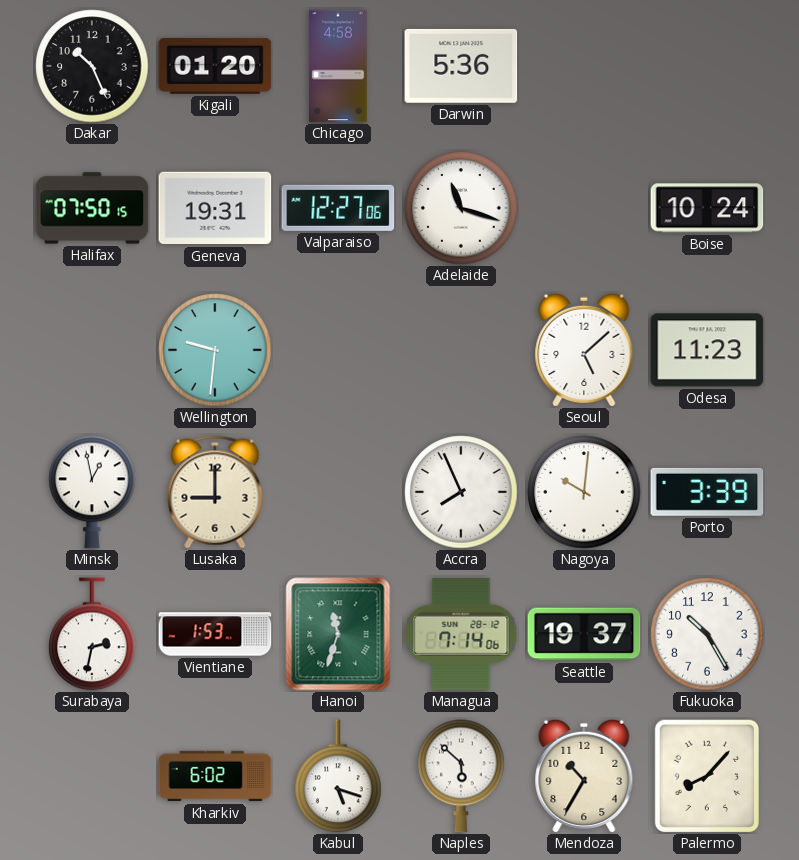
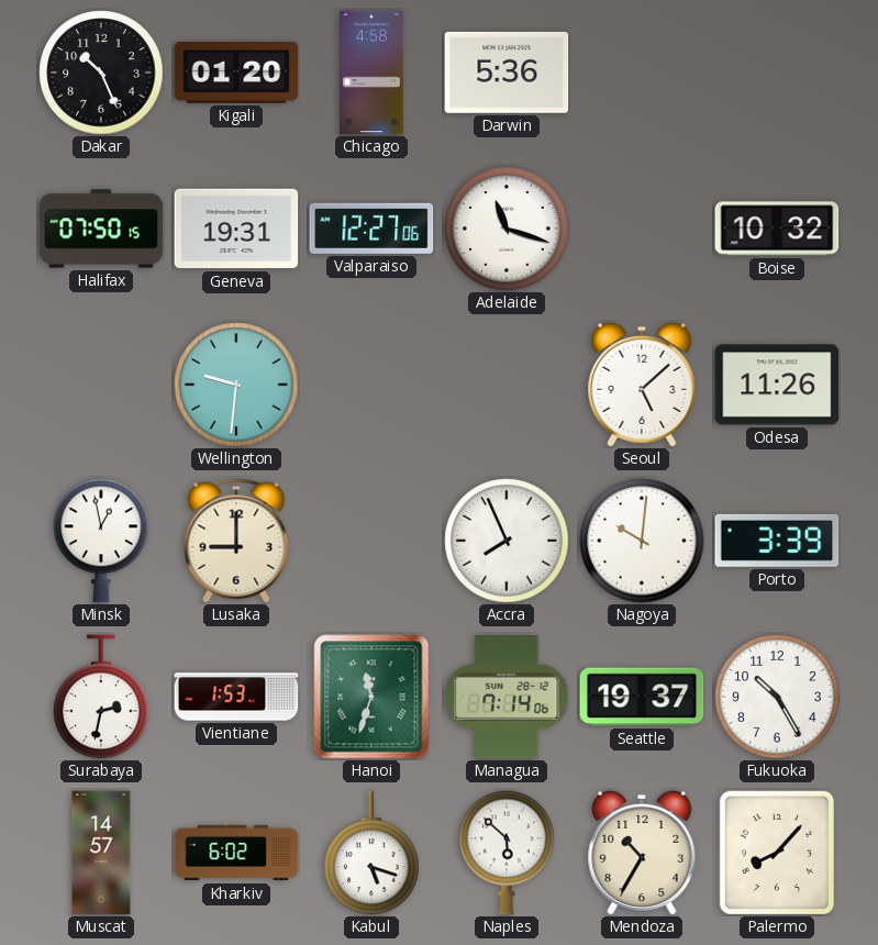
Boise: 10:24 -> 10:32
Odesa: 11:23 -> 11:26
Muscat: none -> 14:57
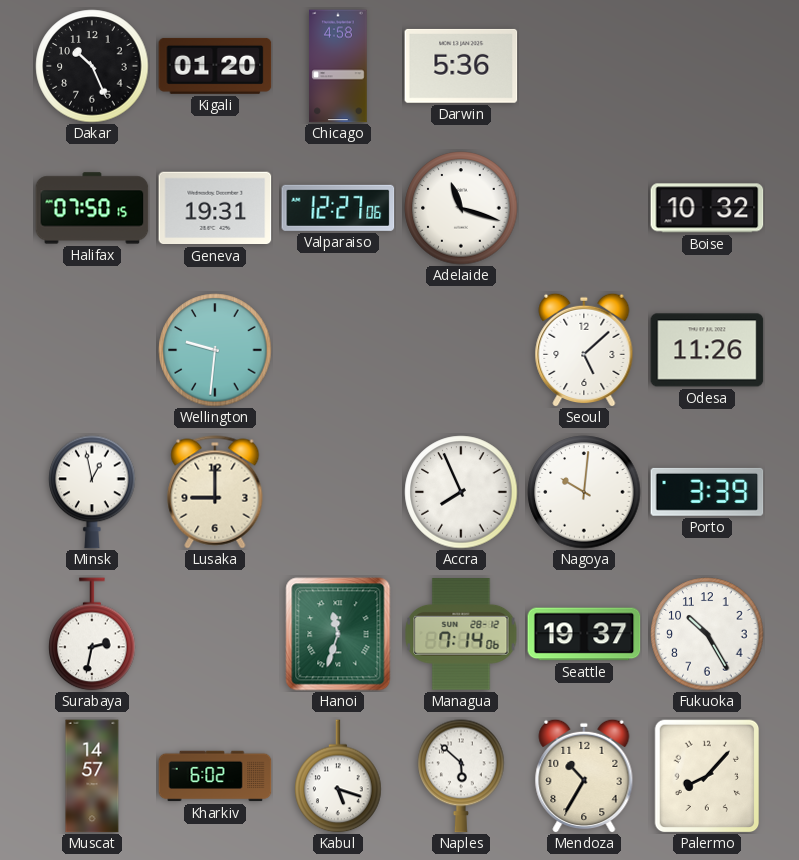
Vientiane: 1:53 -> none
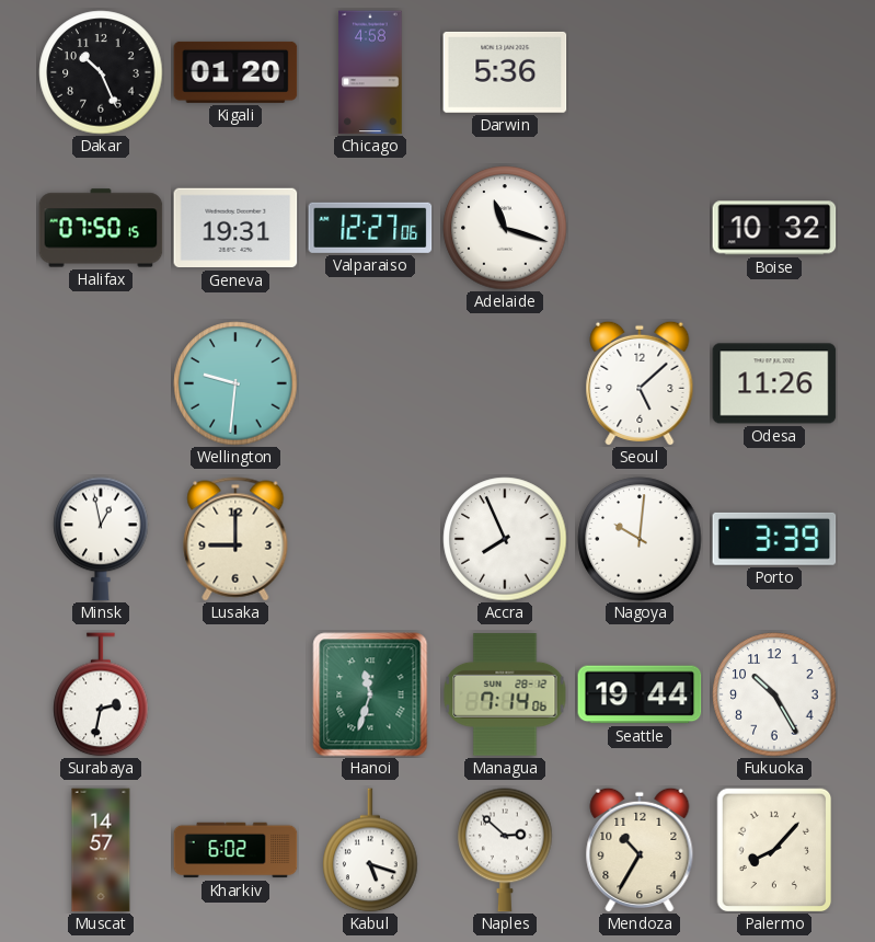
Seattle: 19:37 -> 19:44
Naples: 5:52 -> 2:52
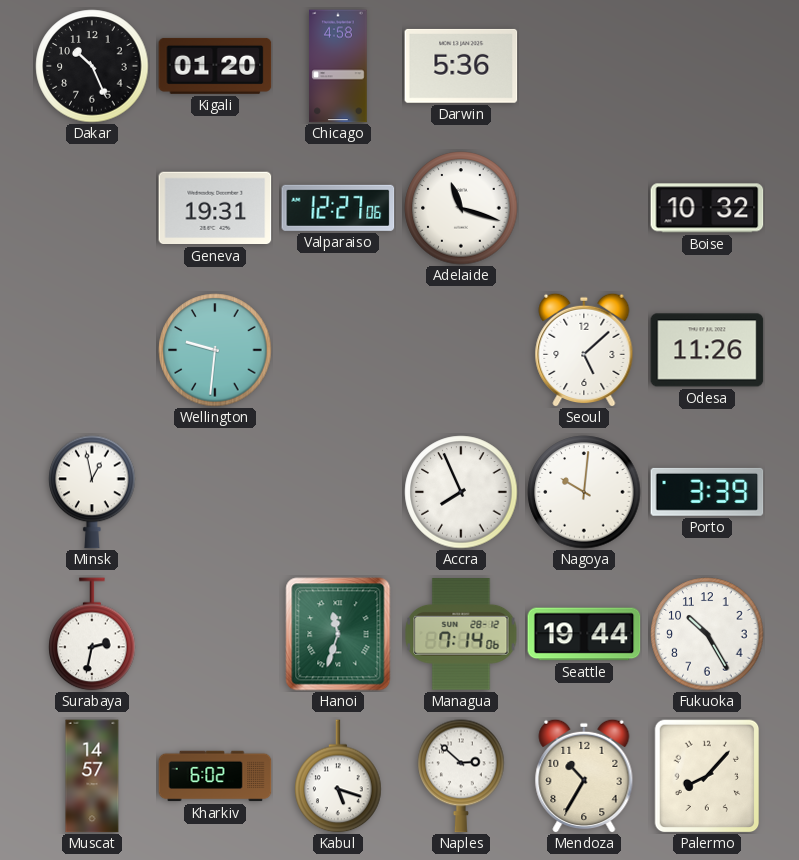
Halifax: 07:50 -> none
Lusaka: 9:00 -> none
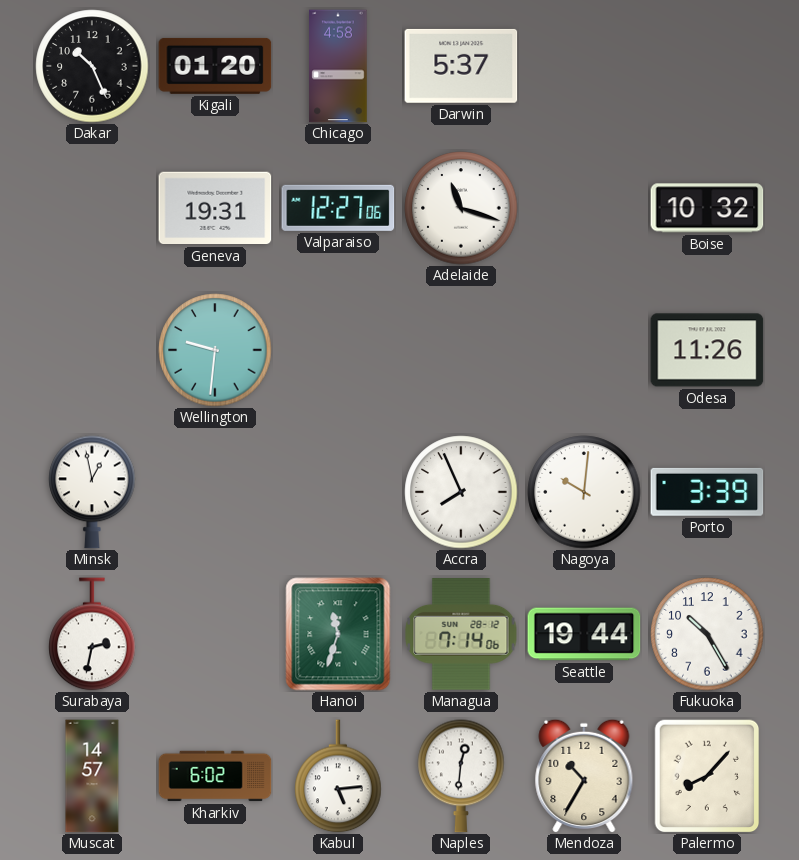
Darwin: 5:36 -> 5:37
Seoul: 5:08 -> none
Kabul: 5:18 -> 5:14
Naples: 2:52 -> 12:31
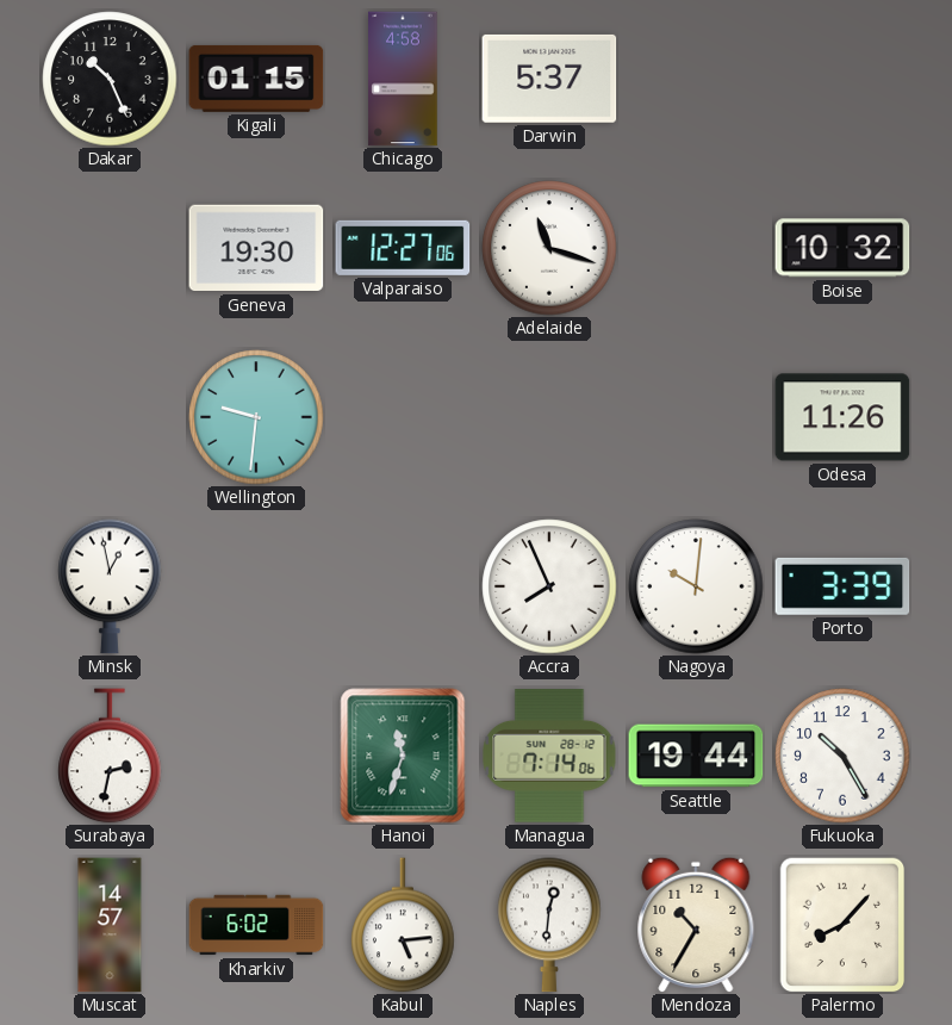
Kigali: 01:20 -> 01:15
Geneva: 19:31 -> 19:30
